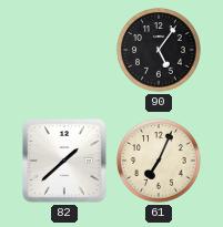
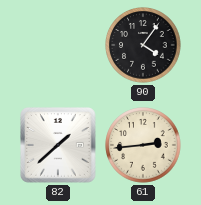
90: 5:06 -> 4:06
61: 7:04 -> 2:44
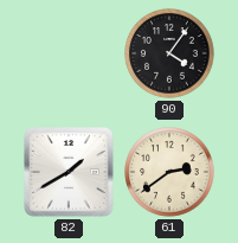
82: 1:38 -> 1:40
61: 2:44 -> 2:39
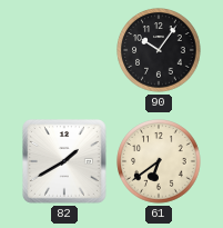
90: 4:06 -> 10:06
61: 2:39 -> 6:39
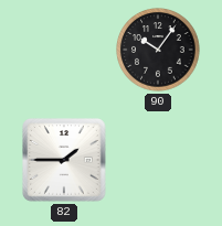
82: 1:40 -> 1:45
61: 6:39 -> none
